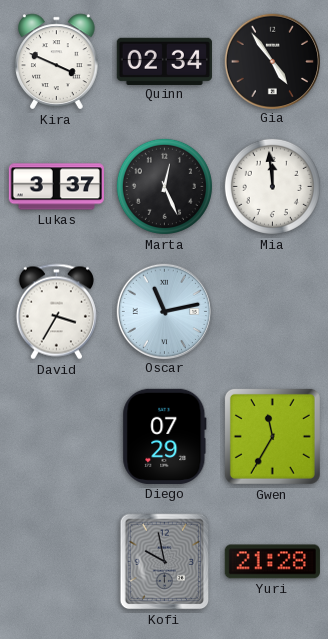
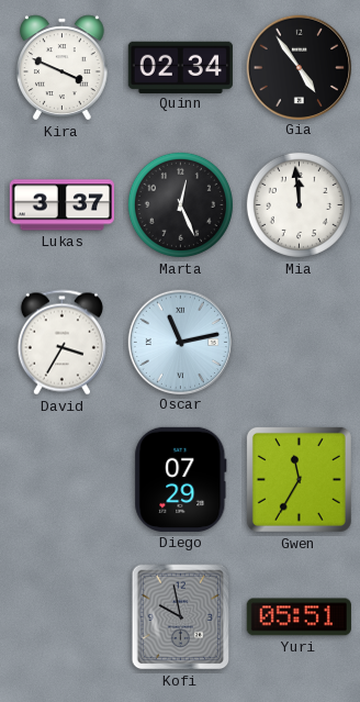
Yuri: 21:28 -> 05:51
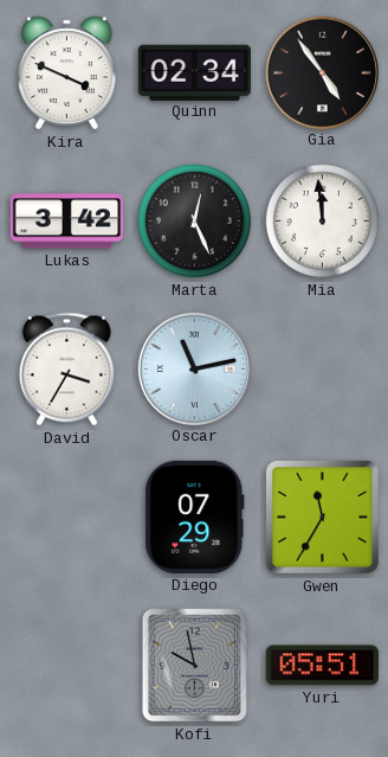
Lukas: 3:37 -> 3:42
